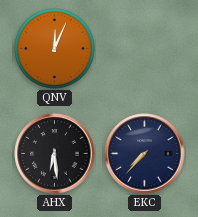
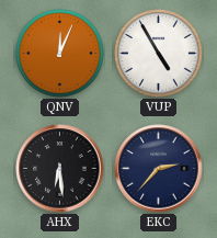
VUP: none -> 4:55
EKC: 7:37 -> 2:37
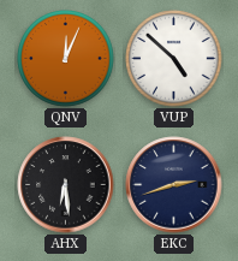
VUP: 4:55 -> 4:52
EKC: 2:37 -> 2:42
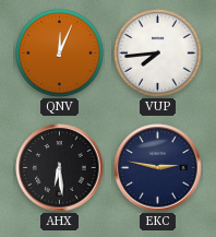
VUP: 4:52 -> 7:44
EKC: 2:42 -> 2:47
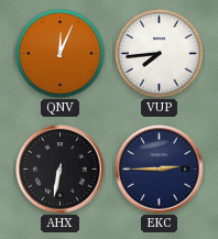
AHX: 6:29 -> 6:32
EKC: 2:47 -> 2:45
